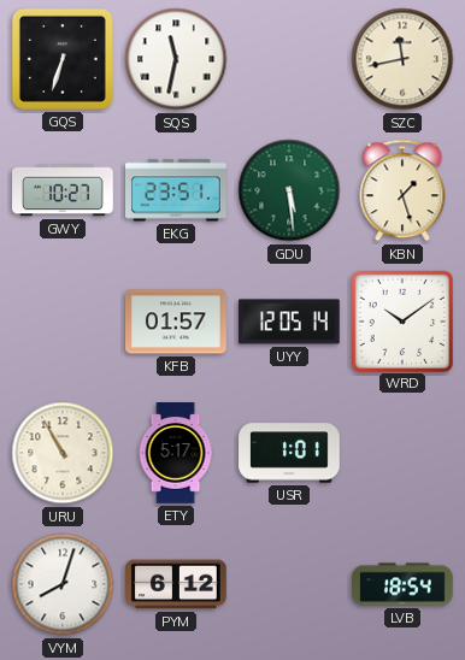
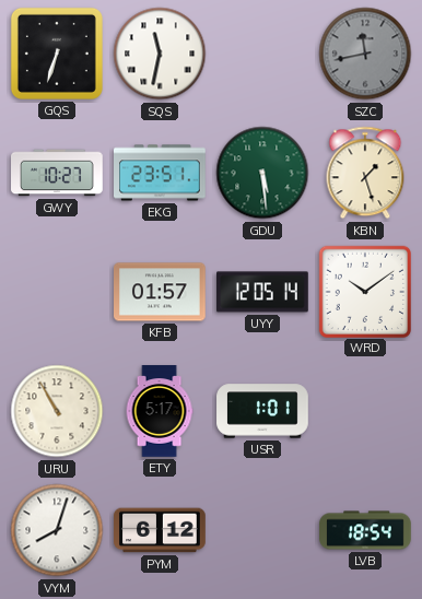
SZC dial: cream -> grey
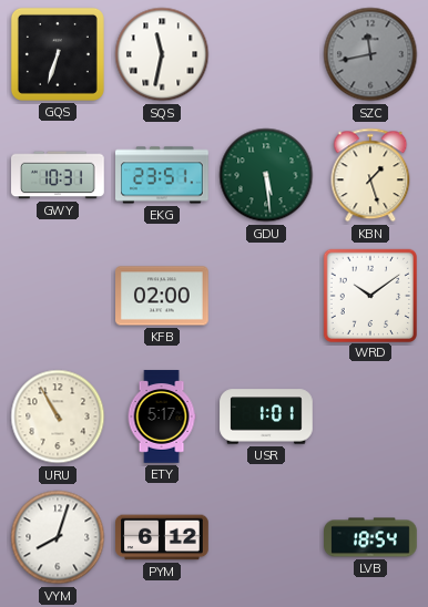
GWY: 10:27 -> 10:31
KFB: 01:57 -> 02:00
UYY: 12:05 -> none
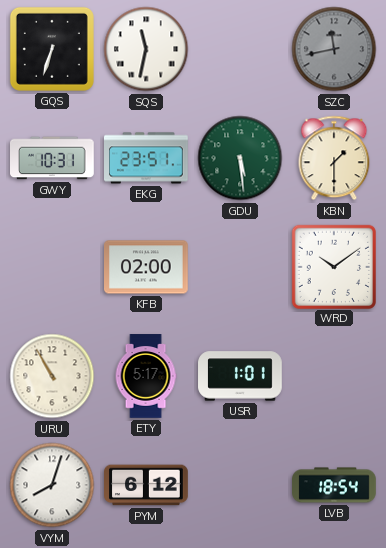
KBN: 1:27 -> 1:30
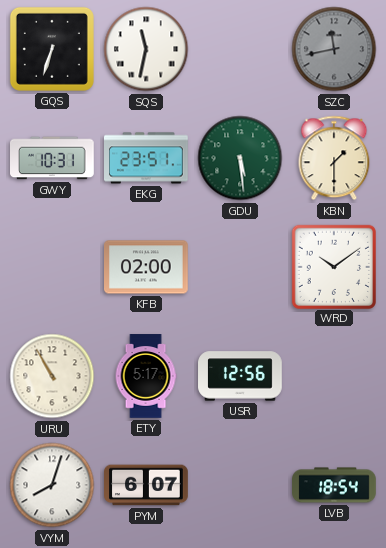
USR: 1:01 -> 12:56
PYM: 6:12 -> 6:07
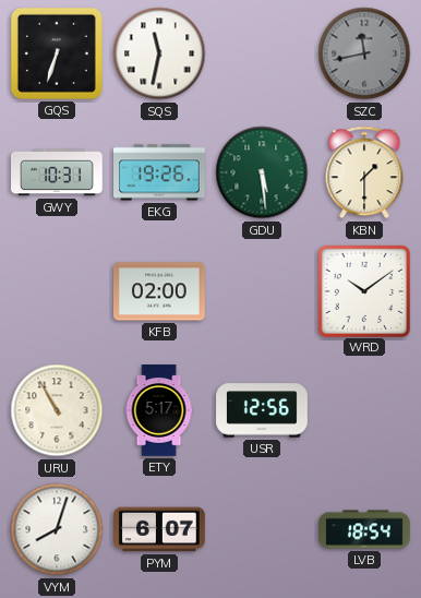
EKG: 23:51 -> 19:26
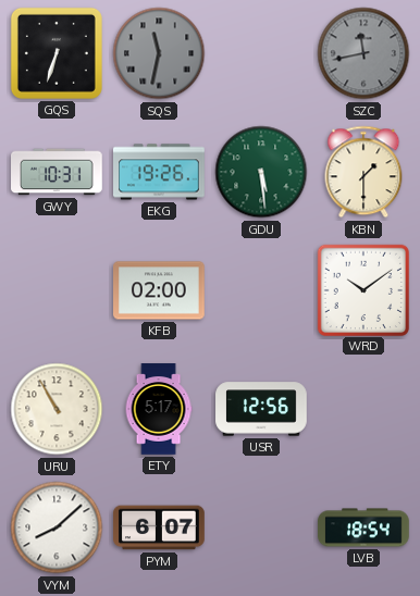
SQS dial: white -> grey
VYM: 8:03 -> 8:08
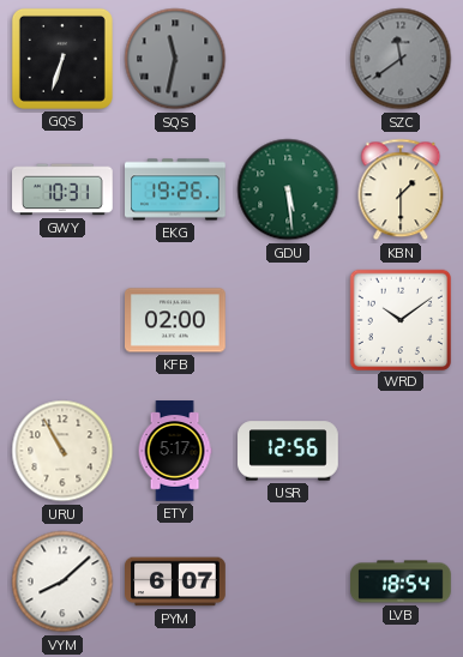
SZC: 11:43 -> 11:39
